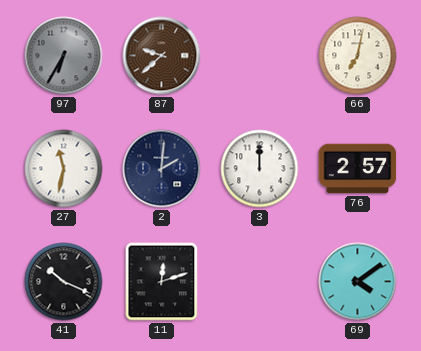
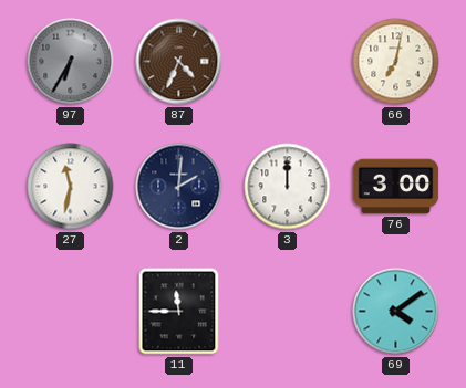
87: 9:38 -> 4:34
76: 2:57 -> 3:00
41: 10:19 -> none
11: 12:12 -> 11:45
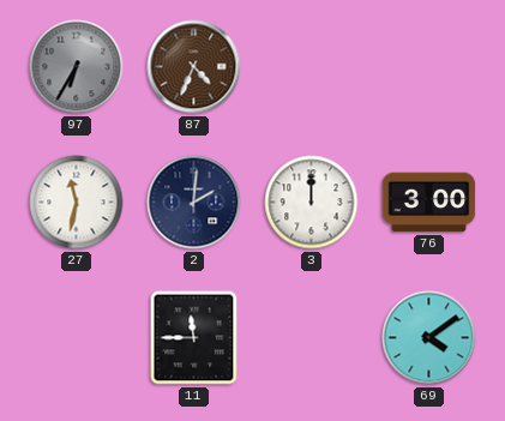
66: 7:02 -> none
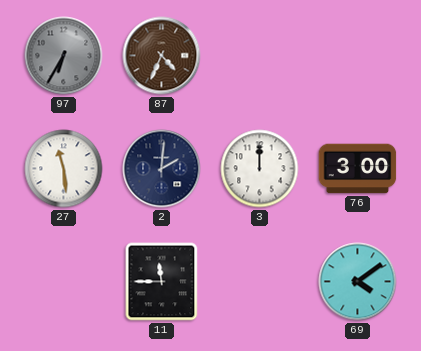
27: 11:32 -> 11:29
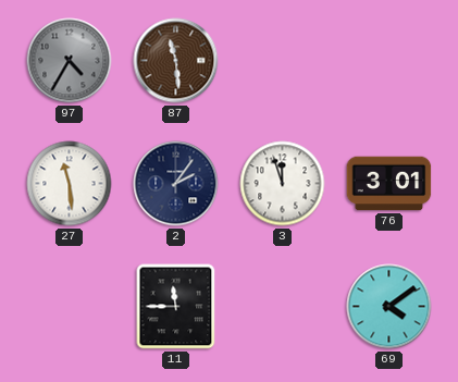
97: 6:35 -> 4:35
87: 4:34 -> 11:29
2: 2:01 -> 2:06
3: 12:00 -> 11:57
76: 3:00 -> 3:01
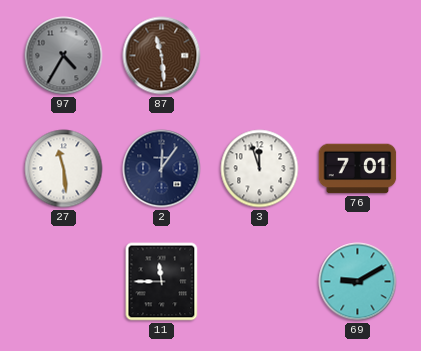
2: 2:06 -> 12:06
76: 3:01 -> 7:01
69: 4:09 -> 9:10
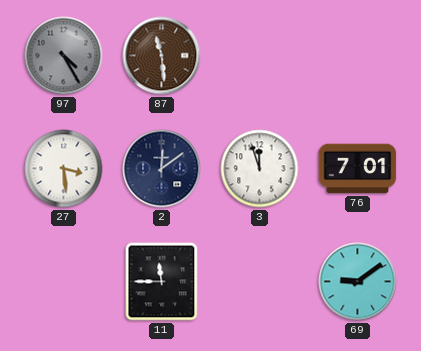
97: 4:35 -> 4:25
27: 11:29 -> 3:29
2: 12:06 -> 12:09
69: 9:10 -> 9:09
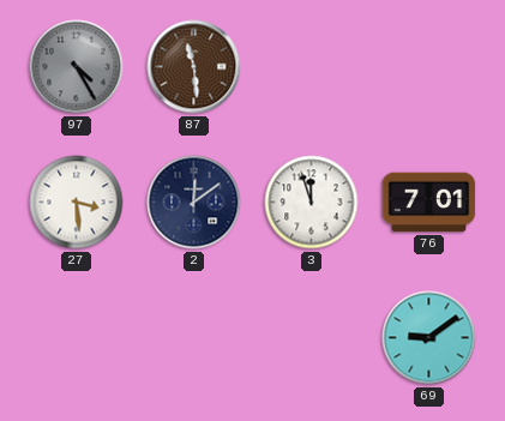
11: 11:45 -> none
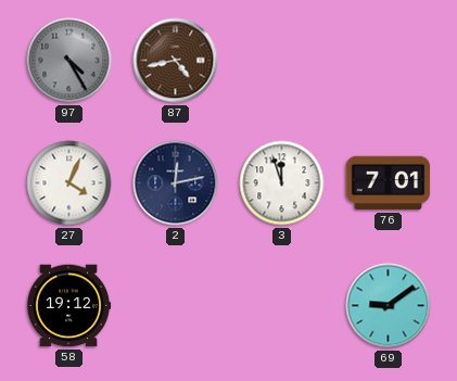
87: 11:29 -> 4:43
27: 3:29 -> 4:04
2: 12:09 -> 12:13
58: none -> 19:12
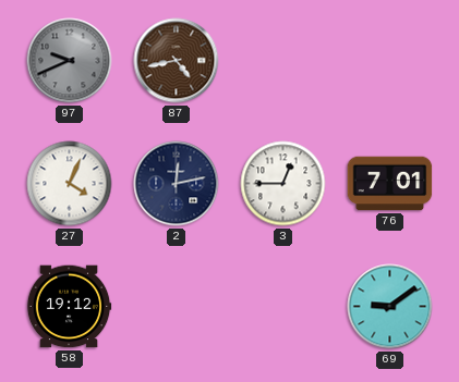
97: 4:25 -> 9:41
3: 11:57 -> 12:45
